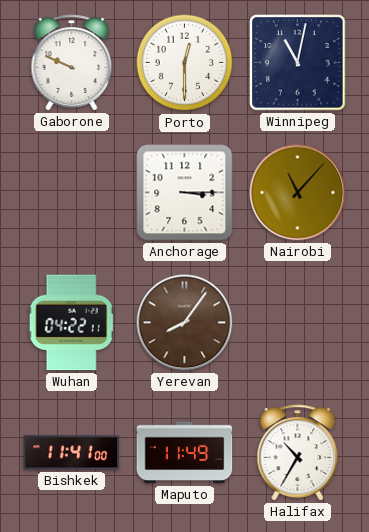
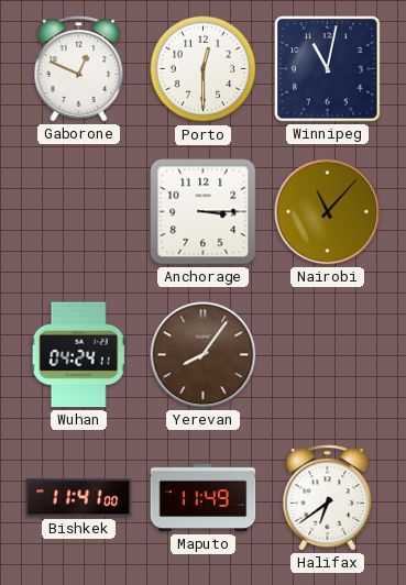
Gaborone: 9:49 -> 12:49
Wuhan: 04:22 -> 04:24
Halifax: 10:35 -> 6:39
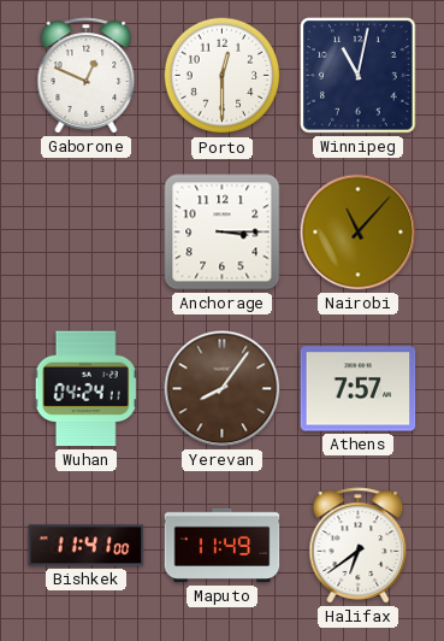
Athens: none -> 7:57
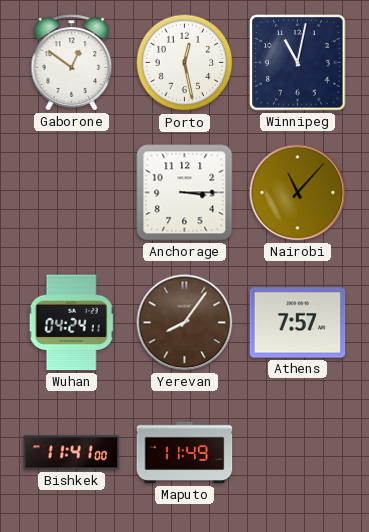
Gaborone: 12:49 -> 12:51
Porto: 12:30 -> 12:28
Halifax: 6:39 -> none
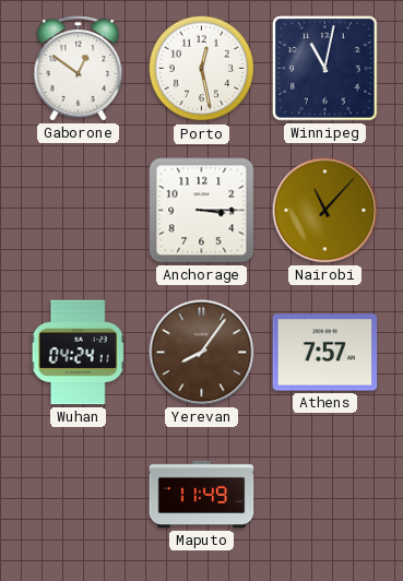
Bishkek: 11:41 -> none
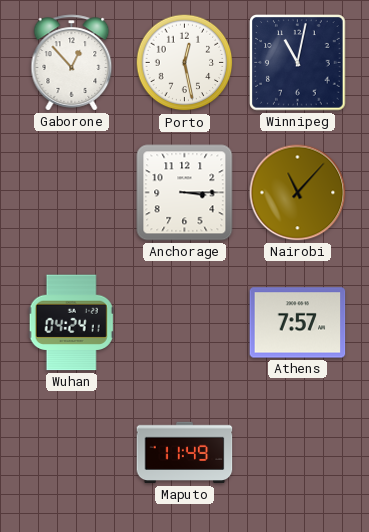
Gaborone: 12:51 -> 12:53
Yerevan: 8:06 -> none
